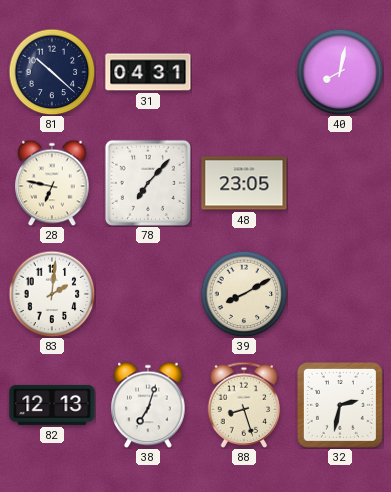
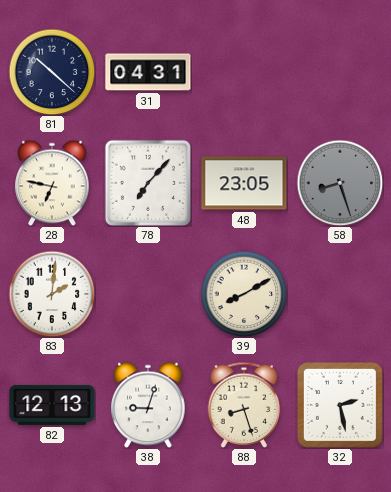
40: 8:02 -> none
58: none -> 8:27
38: 7:03 -> 9:03
32: 2:32 -> 2:28
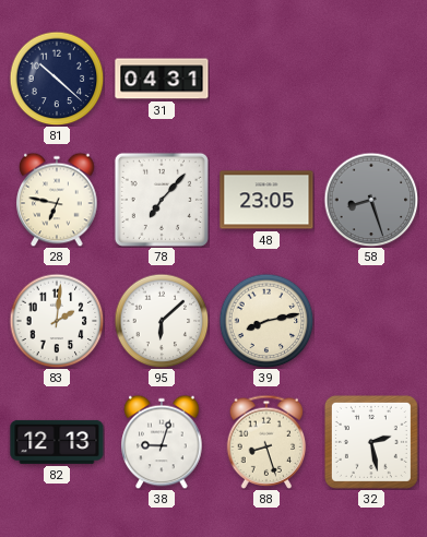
95: none -> 6:08
39: 8:10 -> 8:13
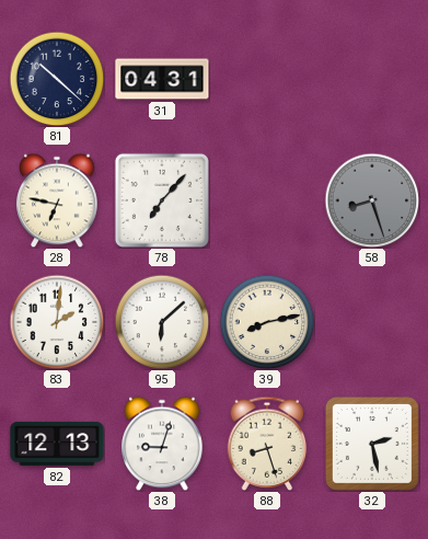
48: 23:05 -> none
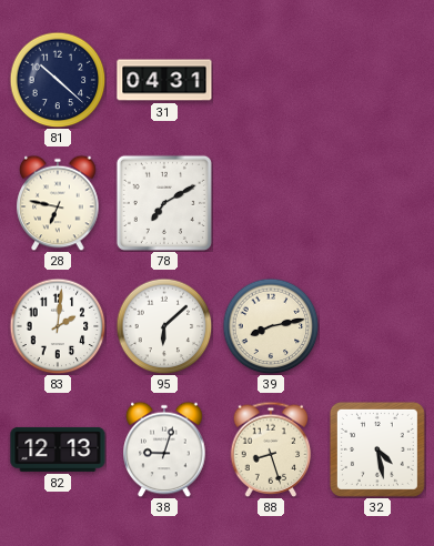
78: 7:07 -> 7:10
58: 8:27 -> none
32: 2:28 -> 4:28
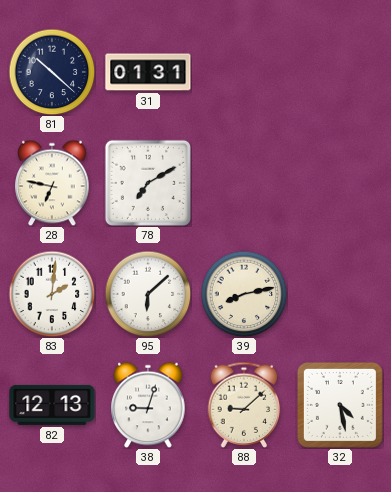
31: 04:31 -> 01:31
88: 8:27 -> 9:08
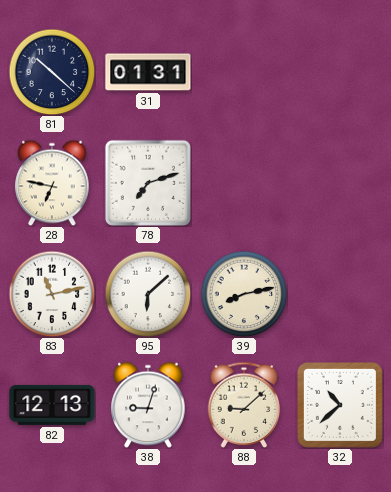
78: 7:10 -> 7:12
83: 2:01 -> 11:13
32: 4:28 -> 10:38
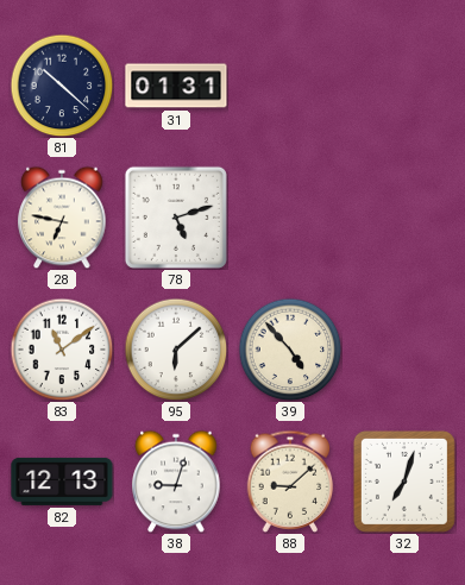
78: 7:12 -> 5:12
83: 11:13 -> 11:09
39: 8:13 -> 4:53
32: 10:38 -> 7:03
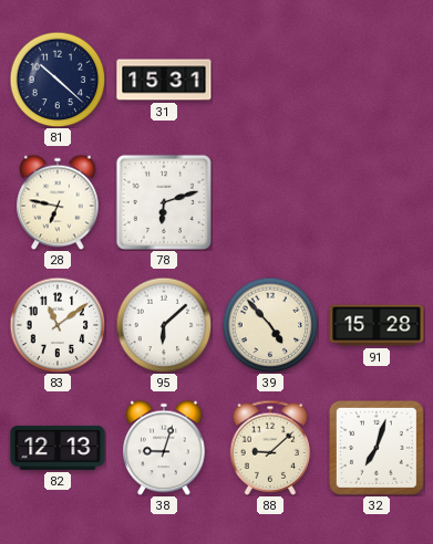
31: 01:31 -> 15:31
78: 5:12 -> 6:12
91: none -> 15:28
